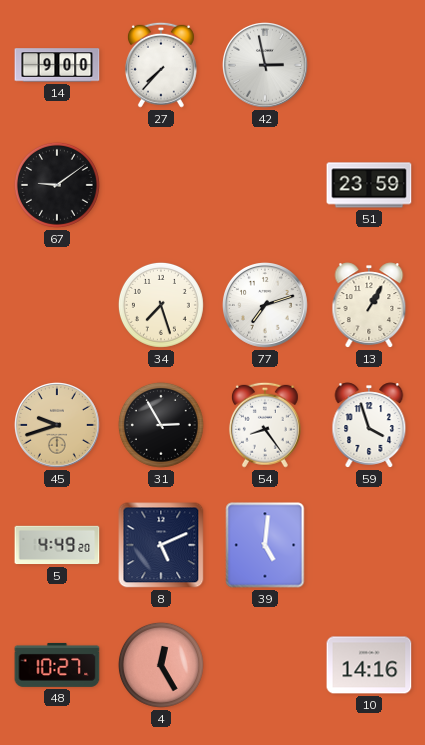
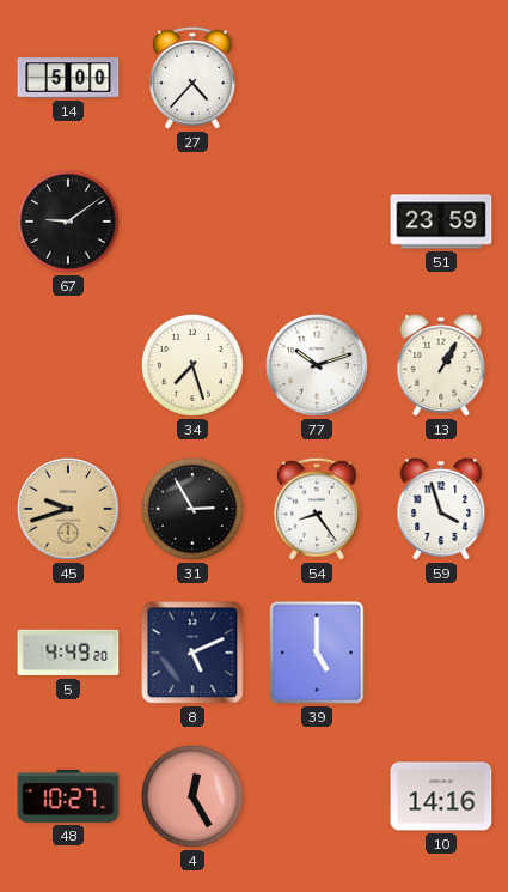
14: 9:00 -> 5:00
27: 7:37 -> 4:37
42: 2:58 -> none
77: 7:12 -> 10:12
39: 5:01 -> 5:00
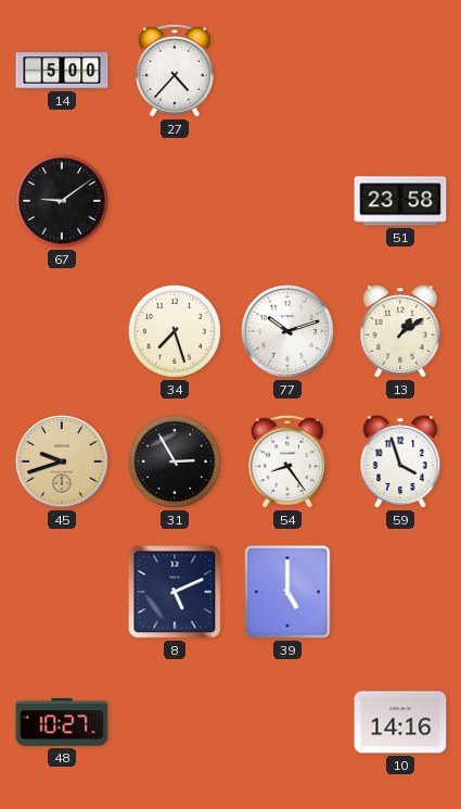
51: 23:59 -> 23:58
13: 1:05 -> 1:09
5: 4:49 -> none
4: 12:25 -> none
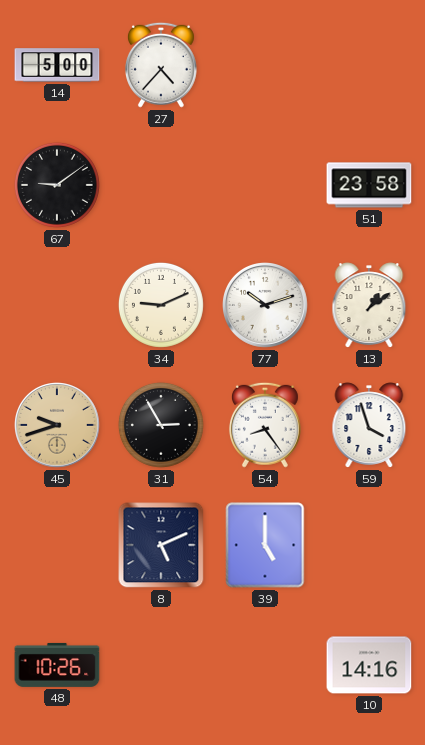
34: 7:27 -> 9:11
48: 10:27 -> 10:26
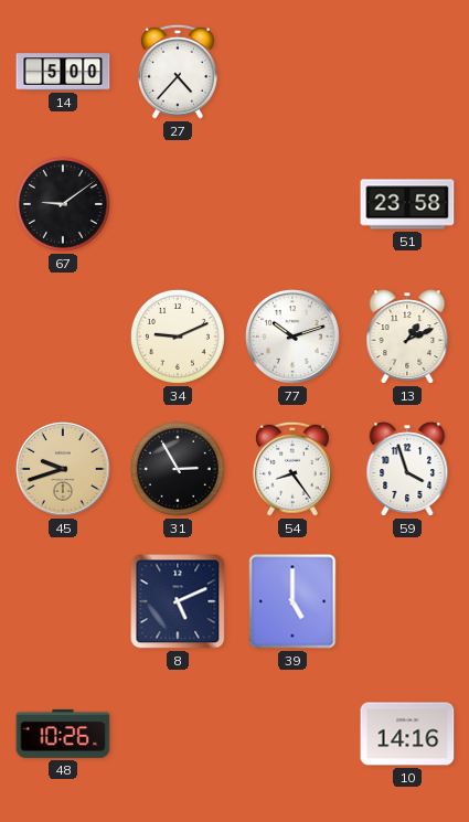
13: 1:09 -> 1:11
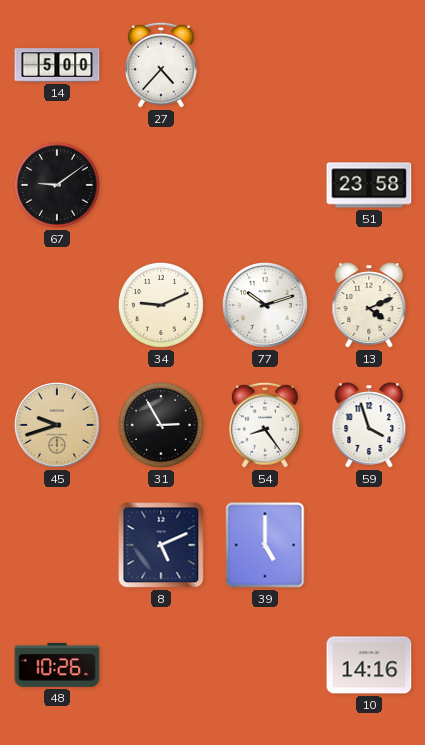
13: 1:11 -> 4:11
